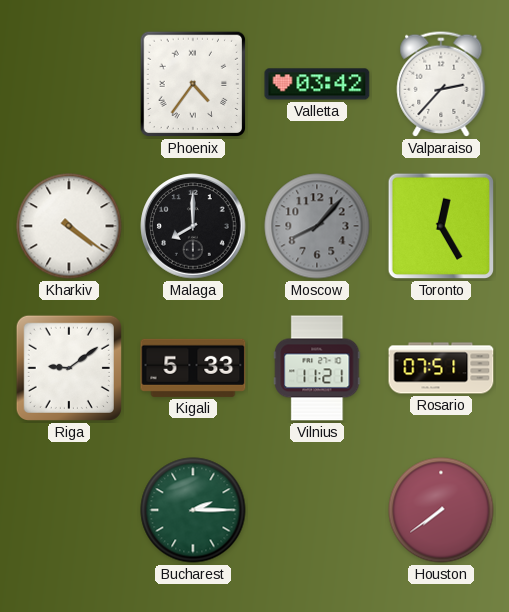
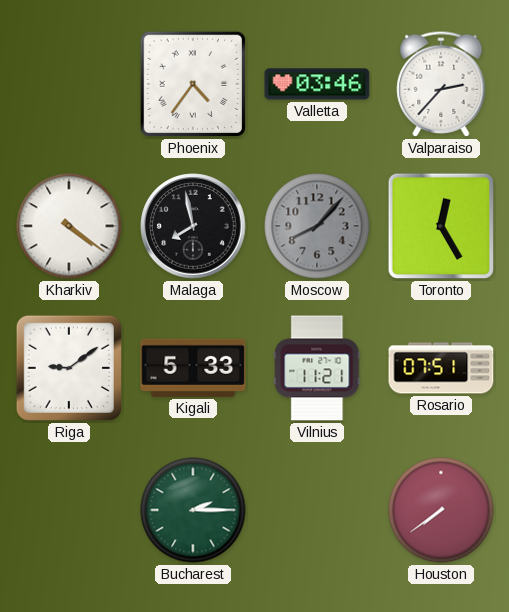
Valletta: 03:42 -> 03:46
Malaga: 8:00 -> 7:58
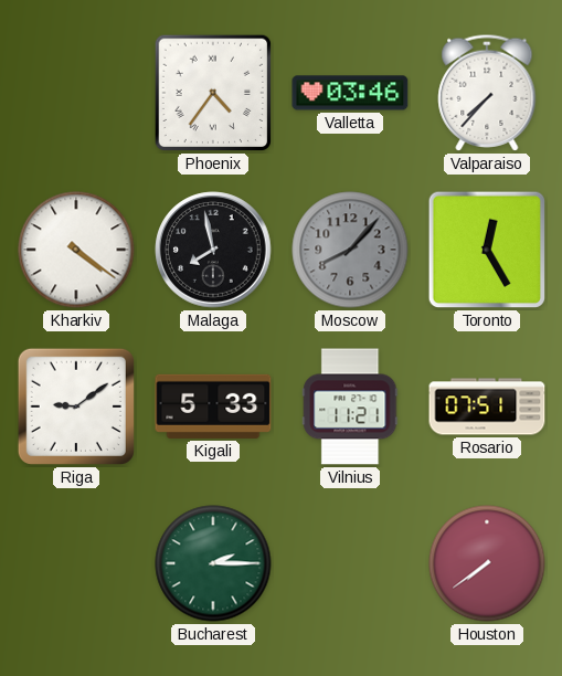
Valparaiso: 2:37 -> 7:37
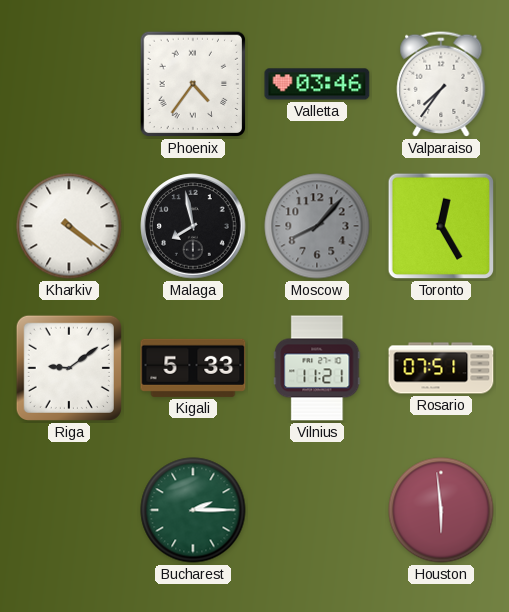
Valparaiso: 7:37 -> 7:36
Houston: 7:39 -> 5:59
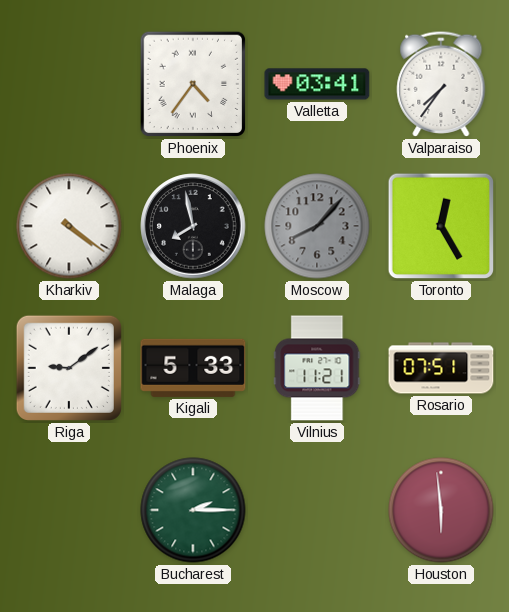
Valletta: 03:46 -> 03:41
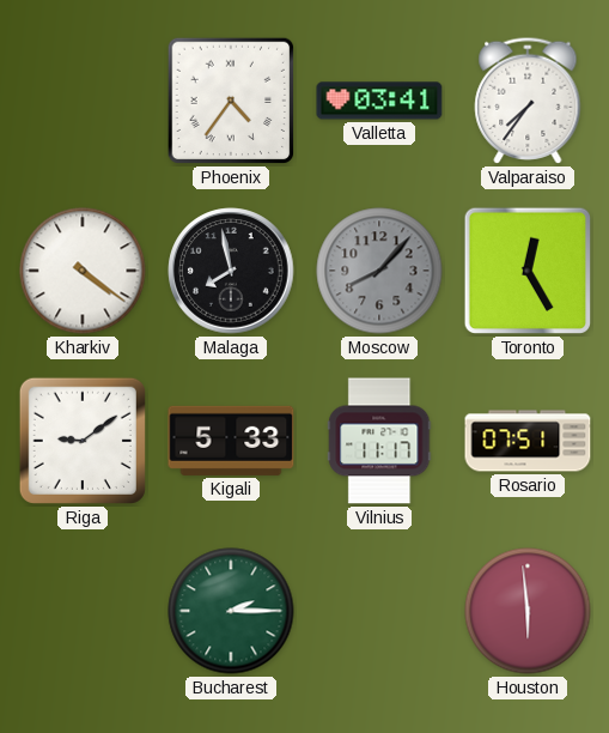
Vilnius: 11:21 -> 11:17
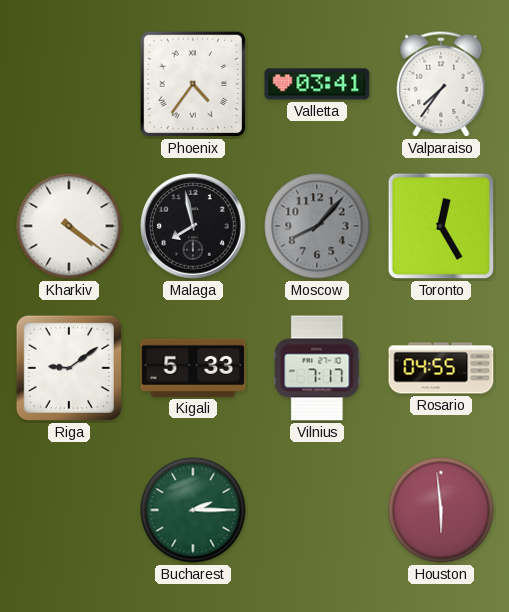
Vilnius: 11:17 -> 7:17
Rosario: 07:51 -> 04:55
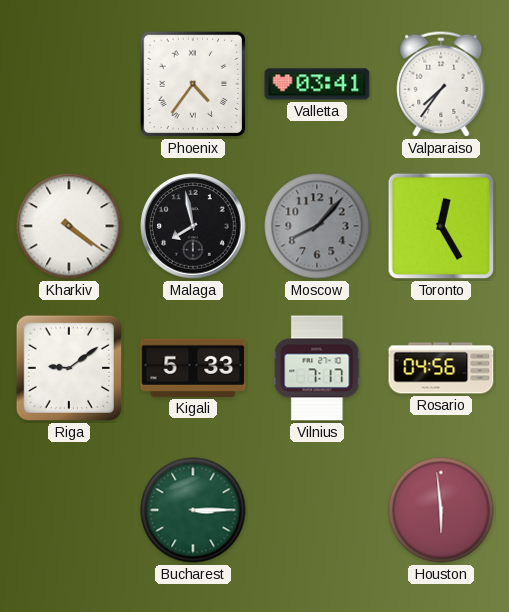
Rosario: 04:55 -> 04:56
Bucharest: 2:15 -> 3:15
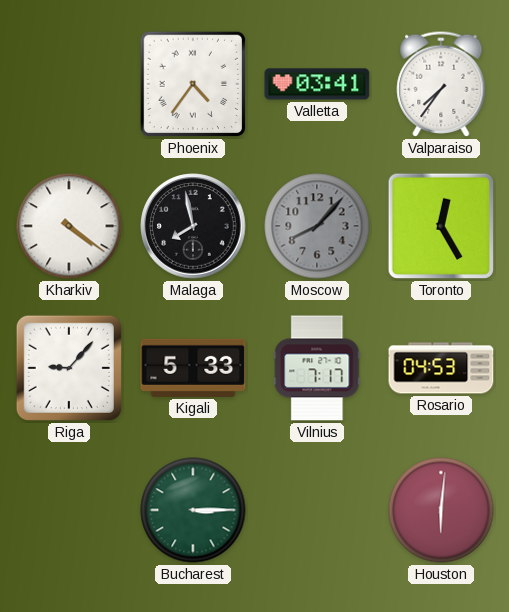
Riga: 9:09 -> 9:07
Rosario: 04:56 -> 04:53
Houston: 5:59 -> 6:01
